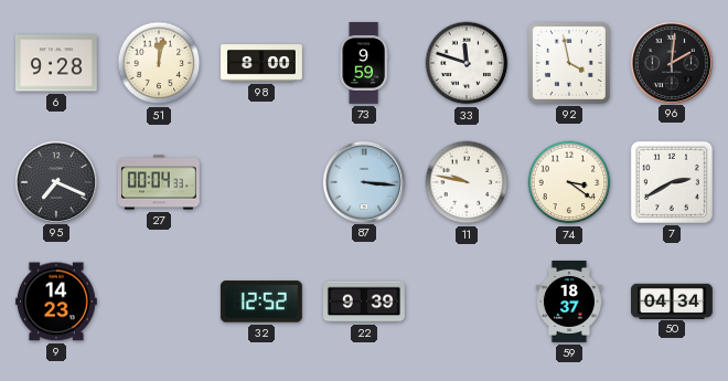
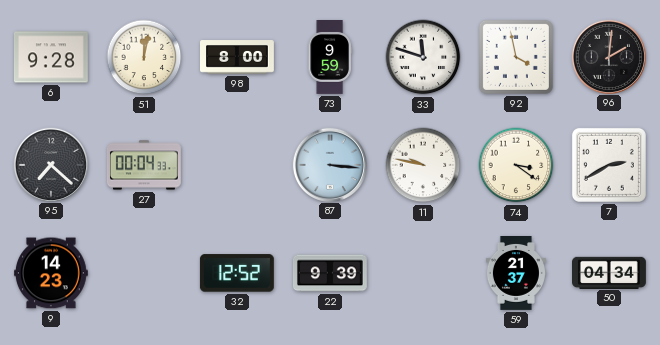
95: 7:19 -> 7:22
59: 18:37 -> 21:37
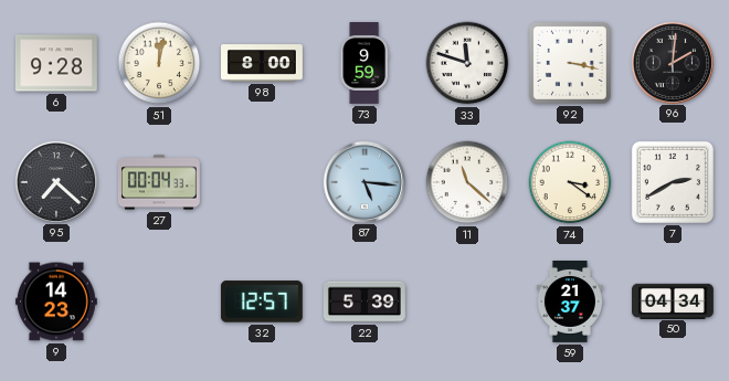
92: 3:58 -> 3:17
87: 3:16 -> 5:16
11: 9:47 -> 11:22
32: 12:52 -> 12:57
22: 9:39 -> 5:39
